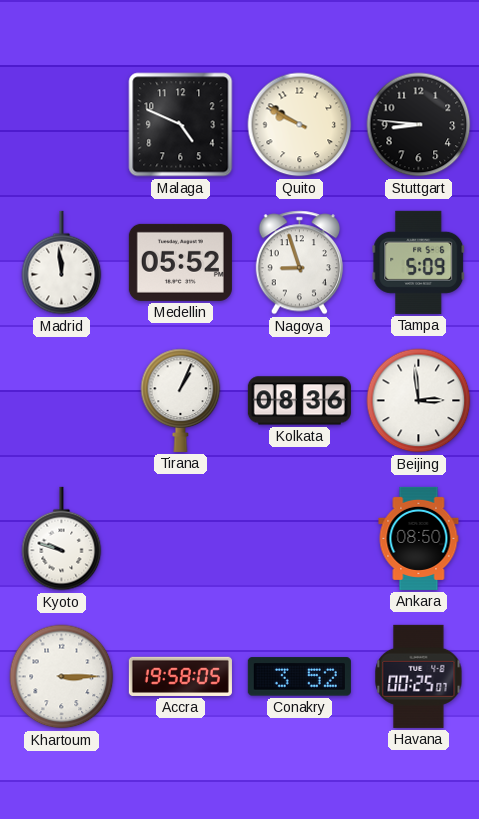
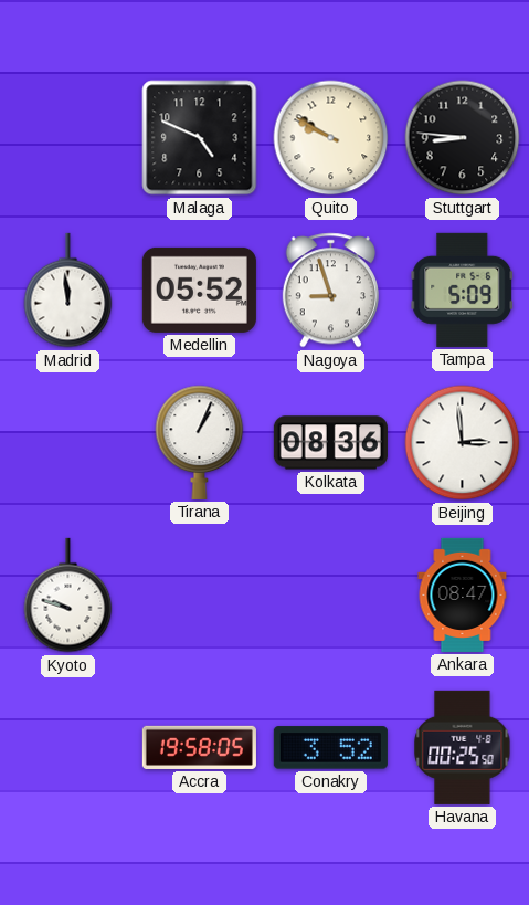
Ankara: 08:50 -> 08:47
Khartoum: 3:15 -> none
Havana: 00:25:07 -> 00:25:50
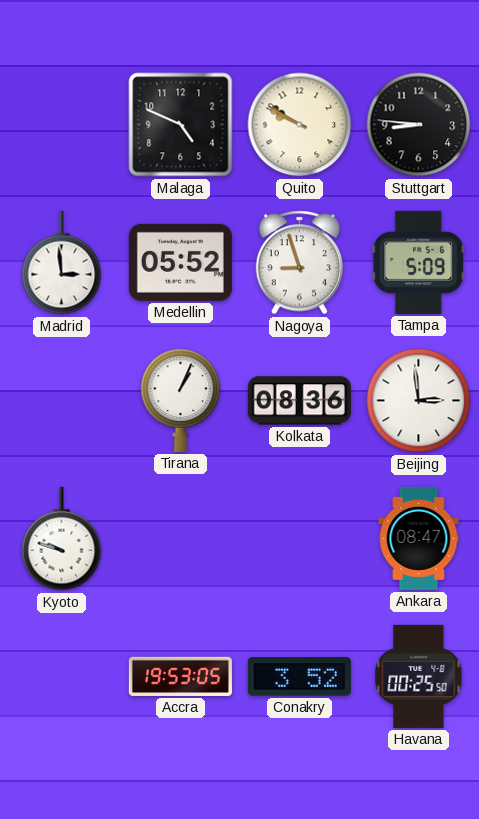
Madrid: 11:59 -> 2:59
Accra: 19:58 -> 19:53
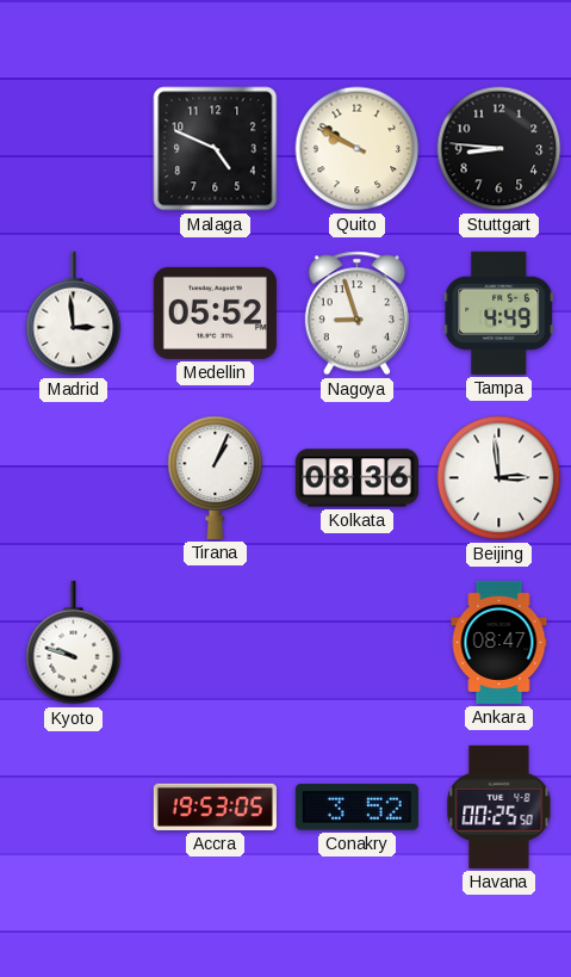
Tampa: 5:09 -> 4:49
